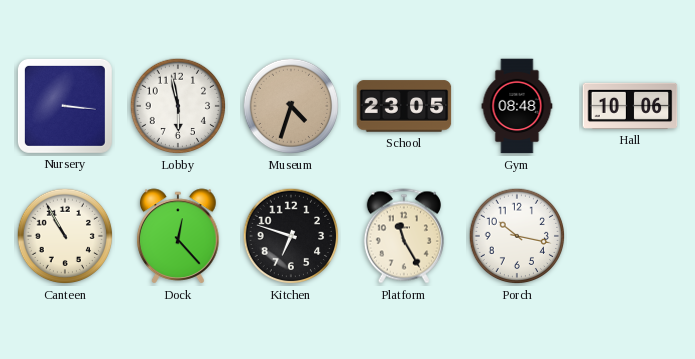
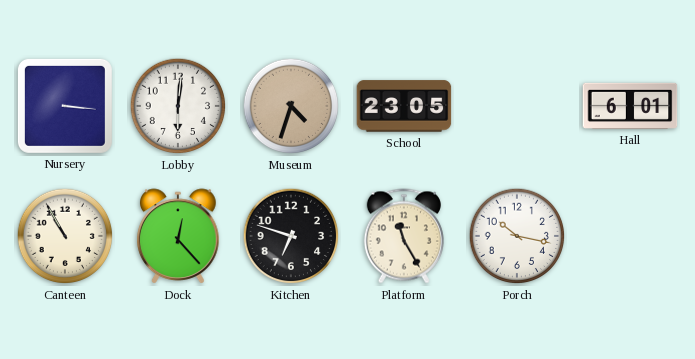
Lobby: 5:58 -> 6:01
Gym: 08:48 -> none
Hall: 10:06 -> 6:01
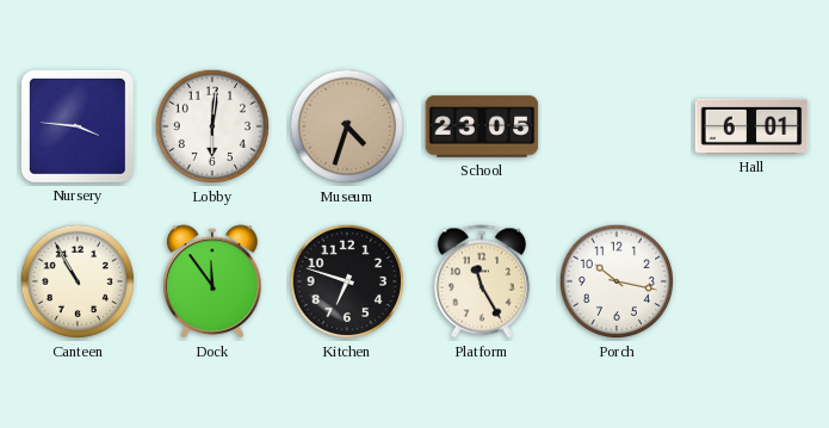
Nursery: 3:16 -> 3:46
Dock: 12:23 -> 11:54
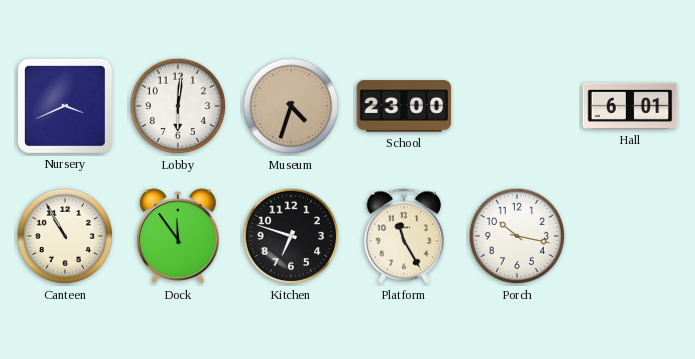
Nursery: 3:46 -> 3:41
School: 23:05 -> 23:00
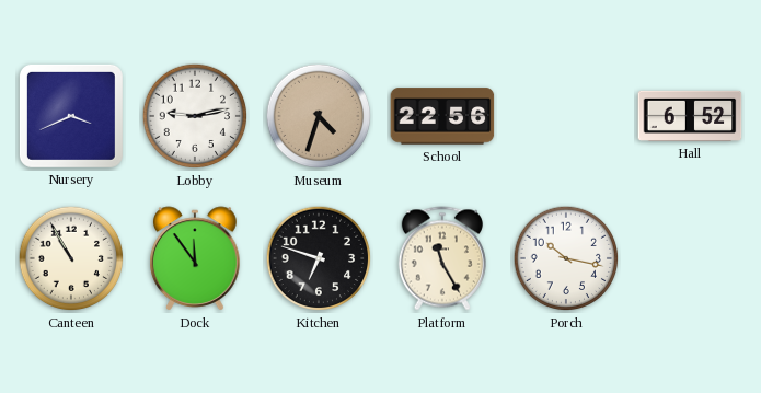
Lobby: 6:01 -> 9:13
School: 23:00 -> 22:56
Hall: 6:01 -> 6:52
